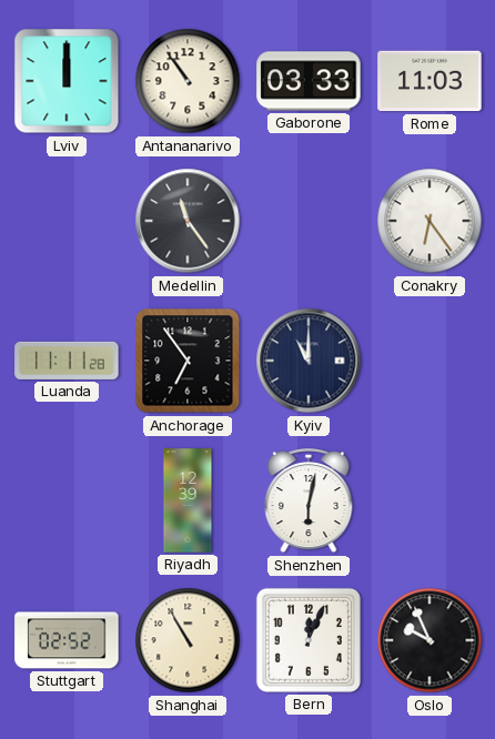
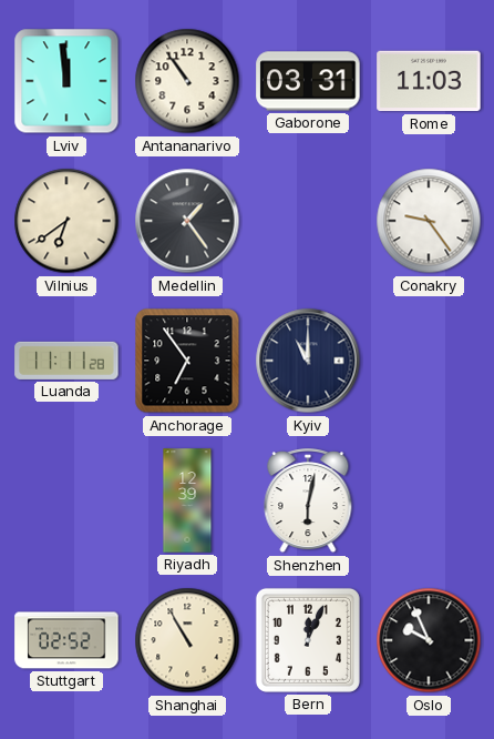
Lviv: 12:00 -> 11:59
Gaborone: 03:33 -> 03:31
Vilnius: none -> 6:39
Medellin: 11:24 -> 1:24
Conakry: 6:24 -> 9:24
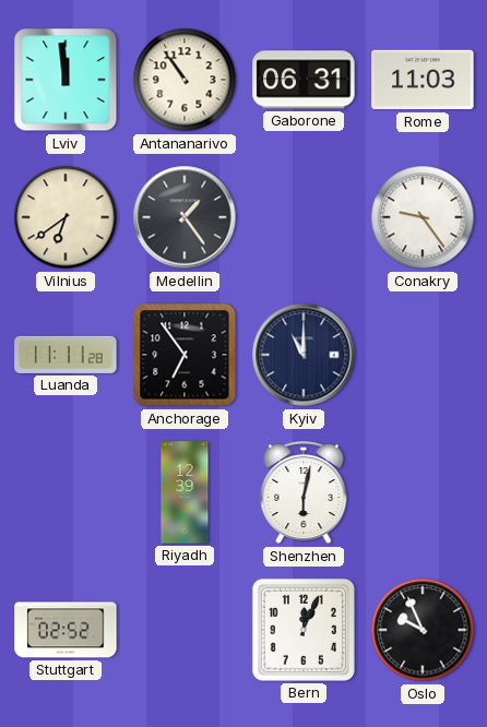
Gaborone: 03:31 -> 06:31
Shanghai: 10:55 -> none
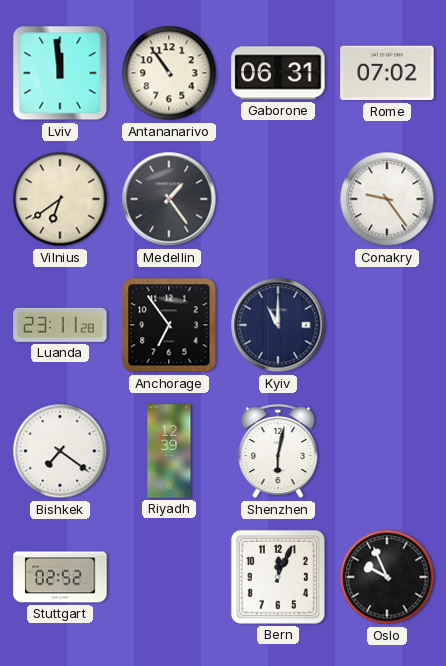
Rome: 11:03 -> 07:02
Luanda: 11:11 -> 23:11
Bishkek: none -> 7:21
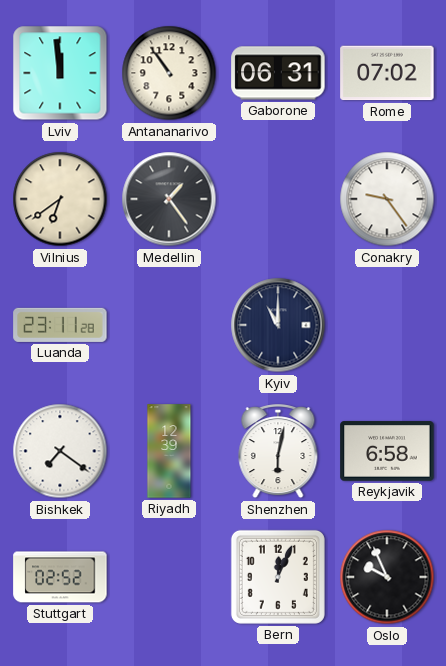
Anchorage: 6:54 -> none
Reykjavik: none -> 6:58
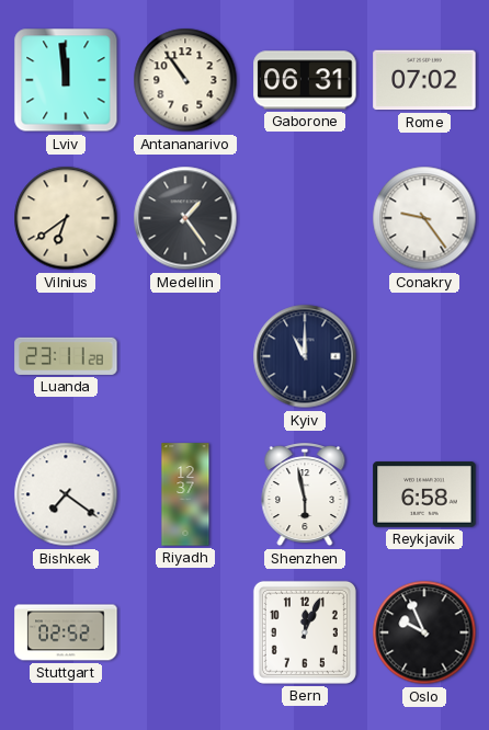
Riyadh: 12:39 -> 12:37
Shenzhen: 6:02 -> 5:58
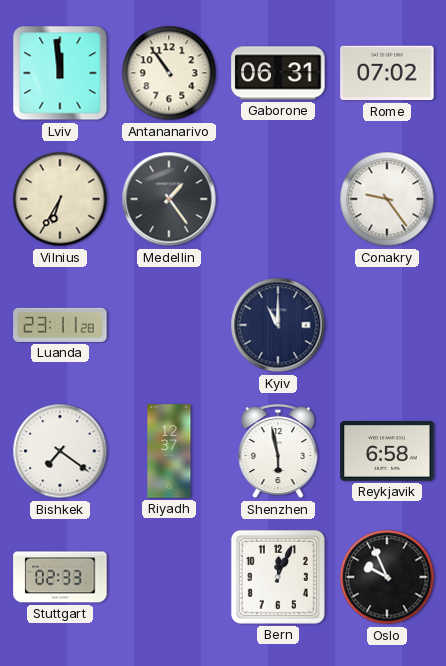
Vilnius: 6:39 -> 6:35
Stuttgart: 02:52 -> 02:33
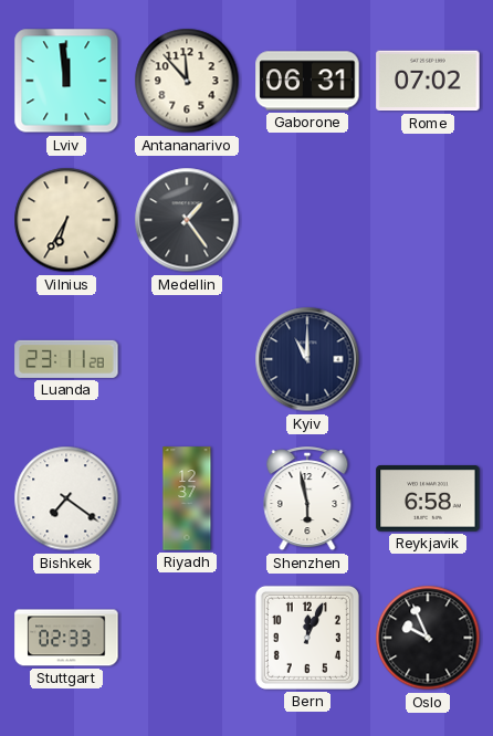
Antananarivo: 10:54 -> 11:53
Conakry: 9:24 -> none
